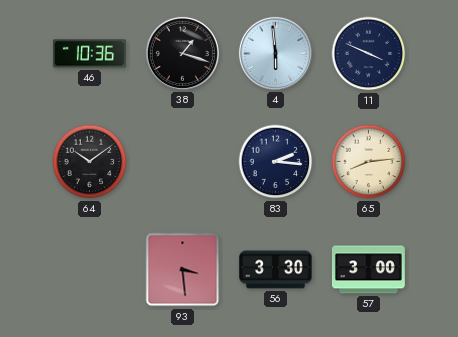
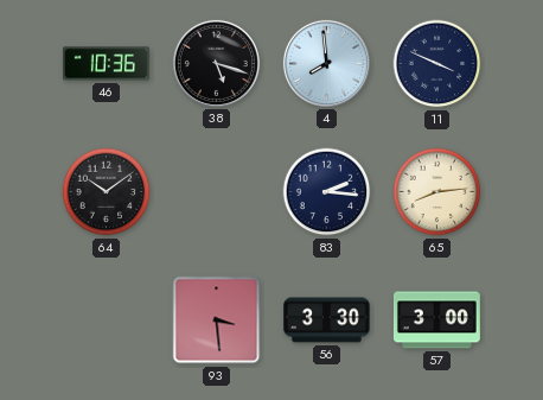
38: 1:18 -> 5:18
4: 5:59 -> 7:59
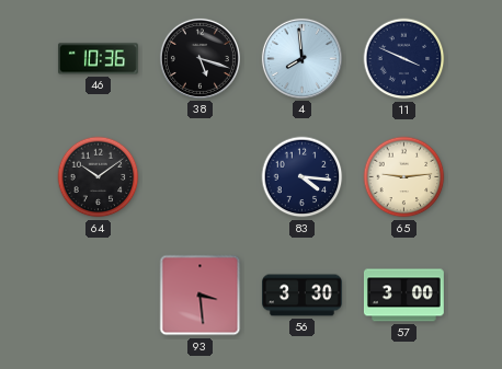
83: 2:16 -> 4:16
65: 8:14 -> 9:14
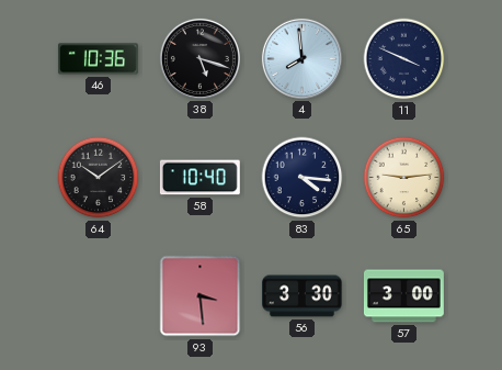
58: none -> 10:40
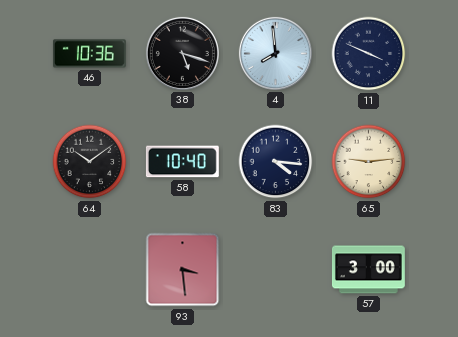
56: 3:30 -> none
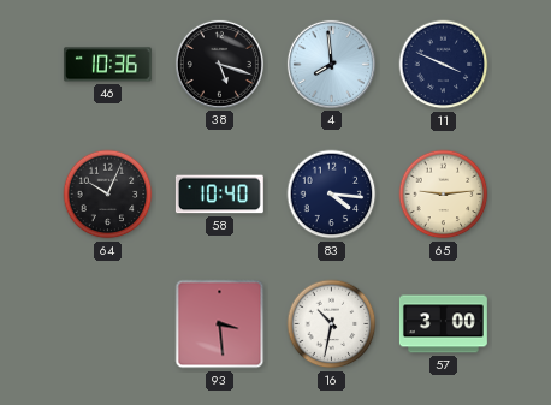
64: 10:09 -> 10:04
16: none -> 10:32
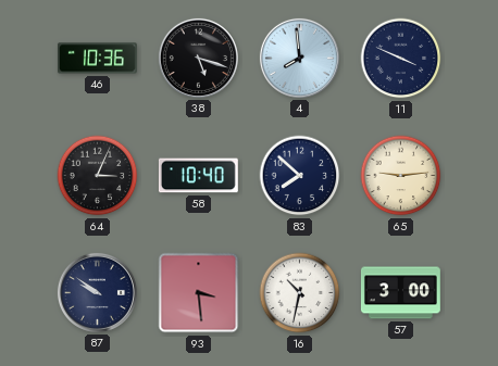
64: 10:04 -> 3:04
83: 4:16 -> 7:52
87: none -> 9:51
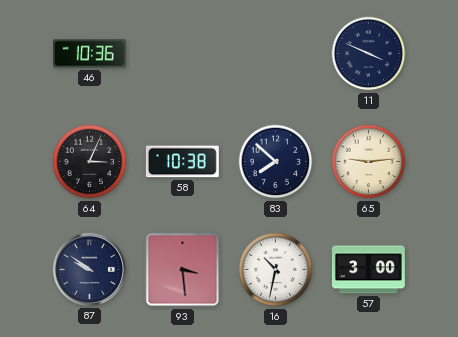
38: 5:18 -> none
4: 7:59 -> none
58: 10:40 -> 10:38
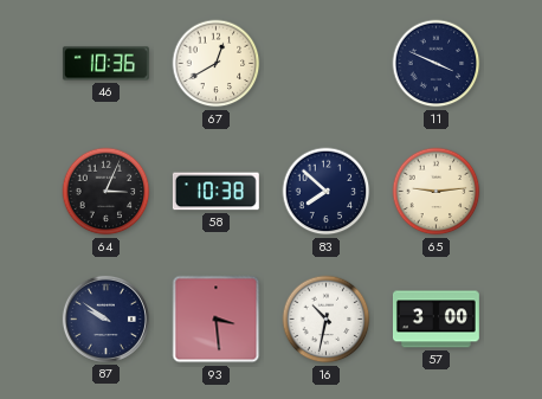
67: none -> 12:40
